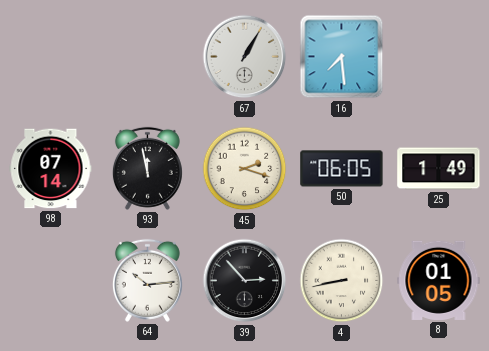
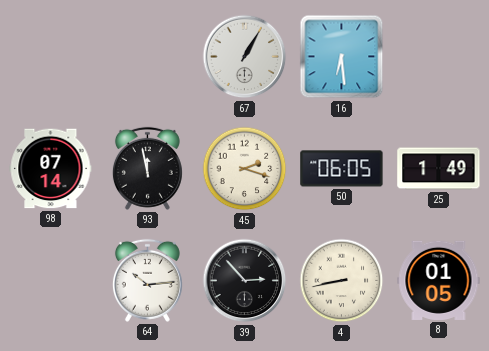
16: 7:29 -> 6:29
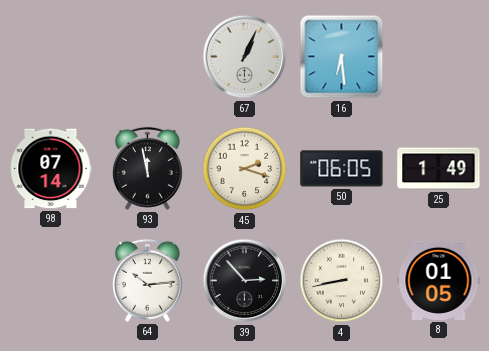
67: 1:05 -> 1:04
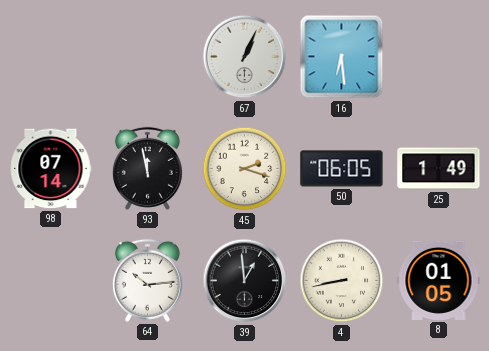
39: 2:53 -> 12:59
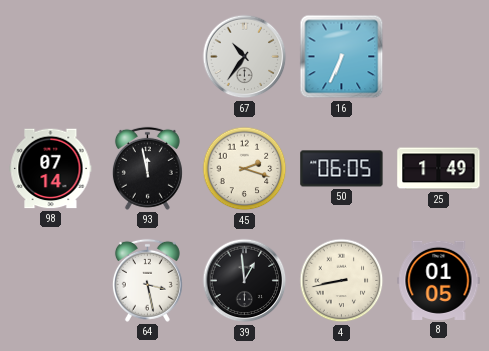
67: 1:04 -> 10:36
16: 6:29 -> 6:34
64: 10:14 -> 3:28
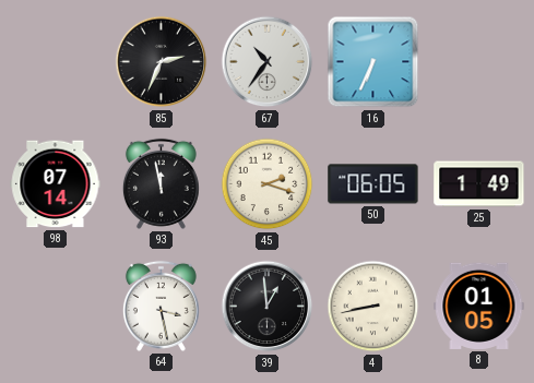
85: none -> 2:34
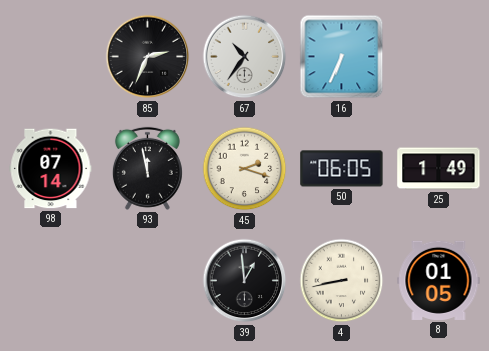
64: 3:28 -> none
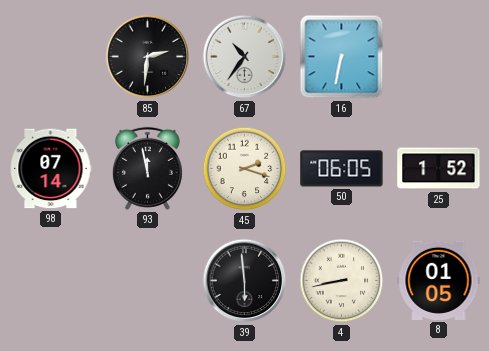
85: 2:34 -> 2:31
16: 6:34 -> 6:32
25: 1:49 -> 1:52
39: 12:59 -> 5:59
